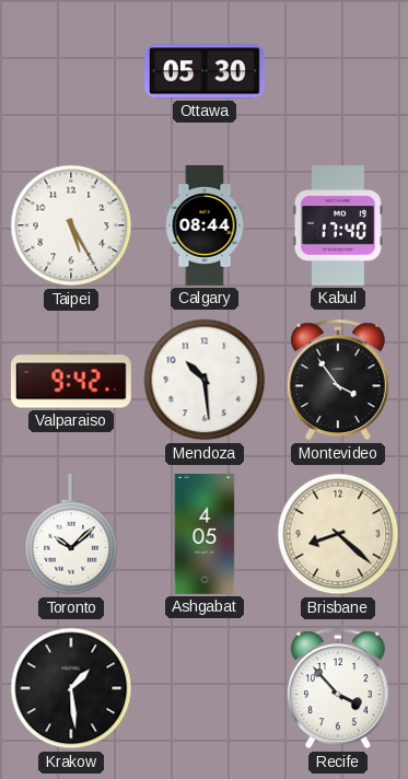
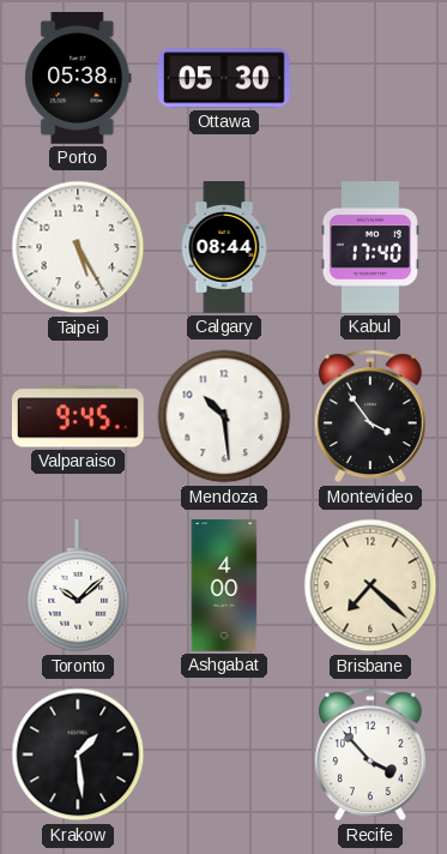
Porto: none -> 05:38
Valparaiso: 9:42 -> 9:45
Ashgabat: 4:05 -> 4:00
Brisbane: 8:22 -> 7:22
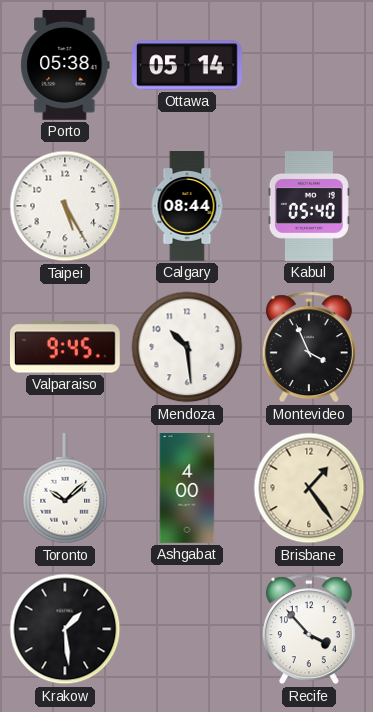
Ottawa: 05:30 -> 05:14
Kabul: 17:40 -> 05:40
Montevideo: 3:54 -> 3:56
Brisbane: 7:22 -> 1:24
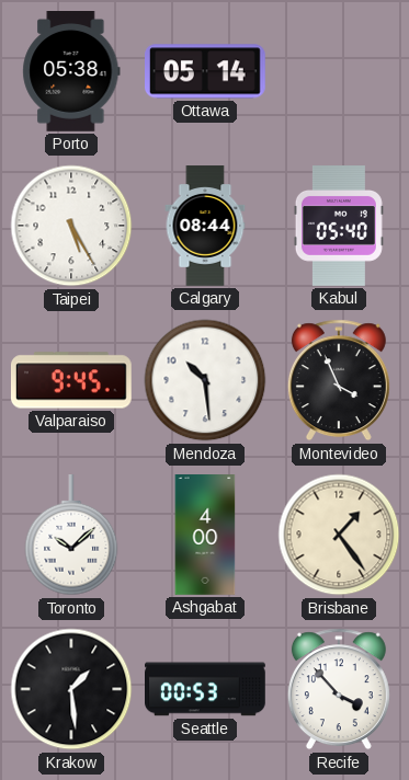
Seattle: none -> 00:53
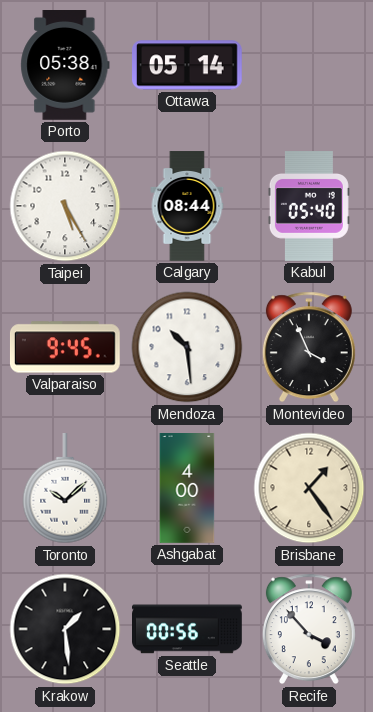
Seattle: 00:53 -> 00:56
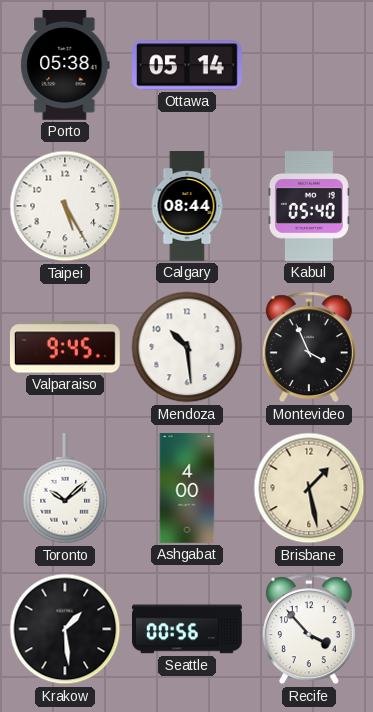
Brisbane: 1:24 -> 1:28
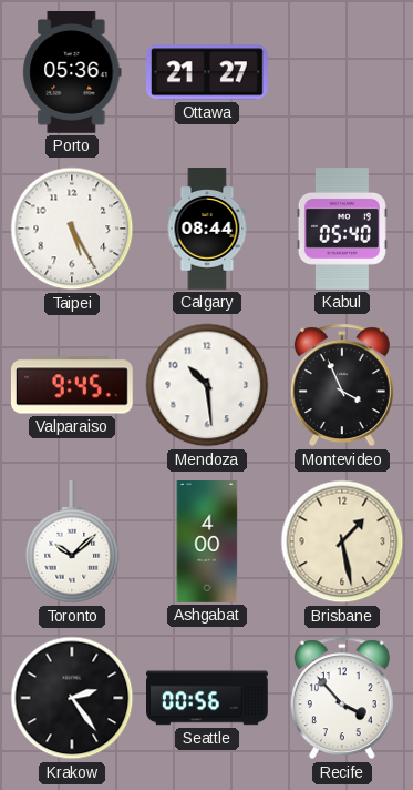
Porto: 05:38 -> 05:36
Ottawa: 05:14 -> 21:27
Krakow: 1:29 -> 2:24
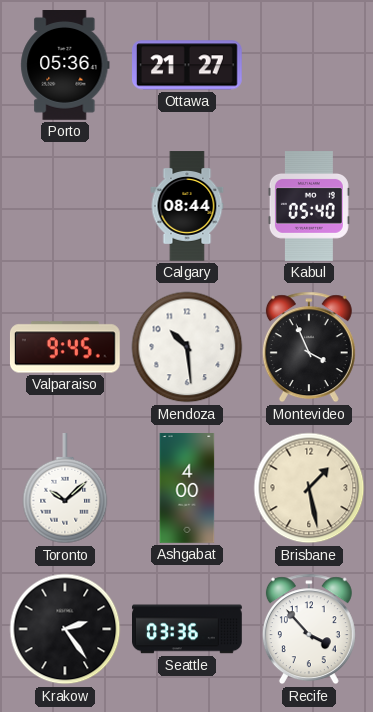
Taipei: 5:25 -> none
Seattle: 00:56 -> 03:36
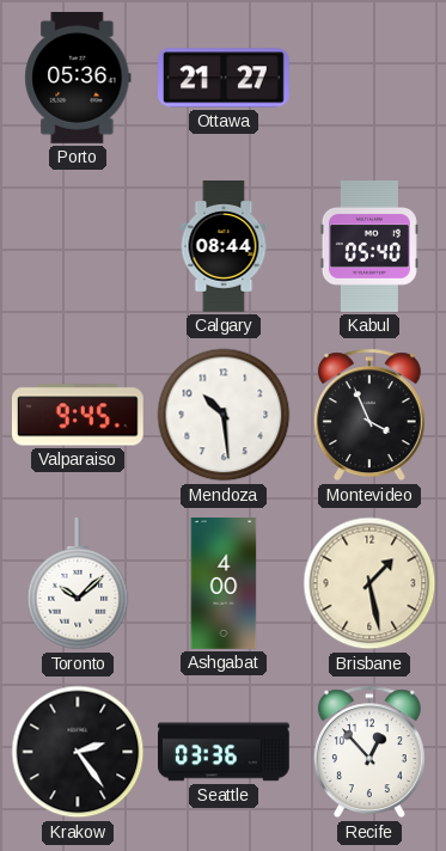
Recife: 3:53 -> 12:53
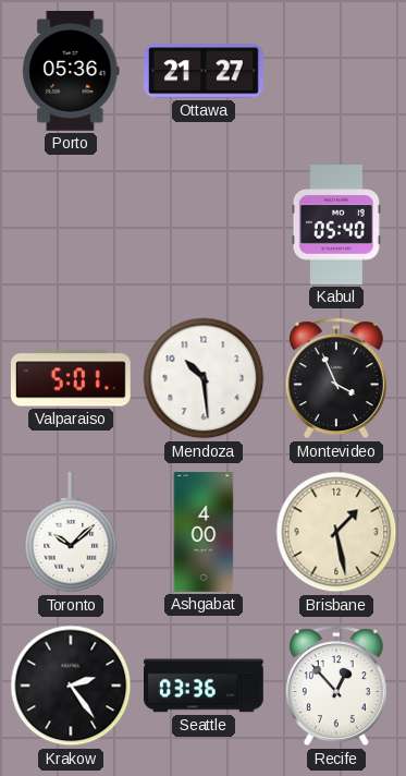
Calgary: 08:44 -> none
Valparaiso: 9:45 -> 5:01
